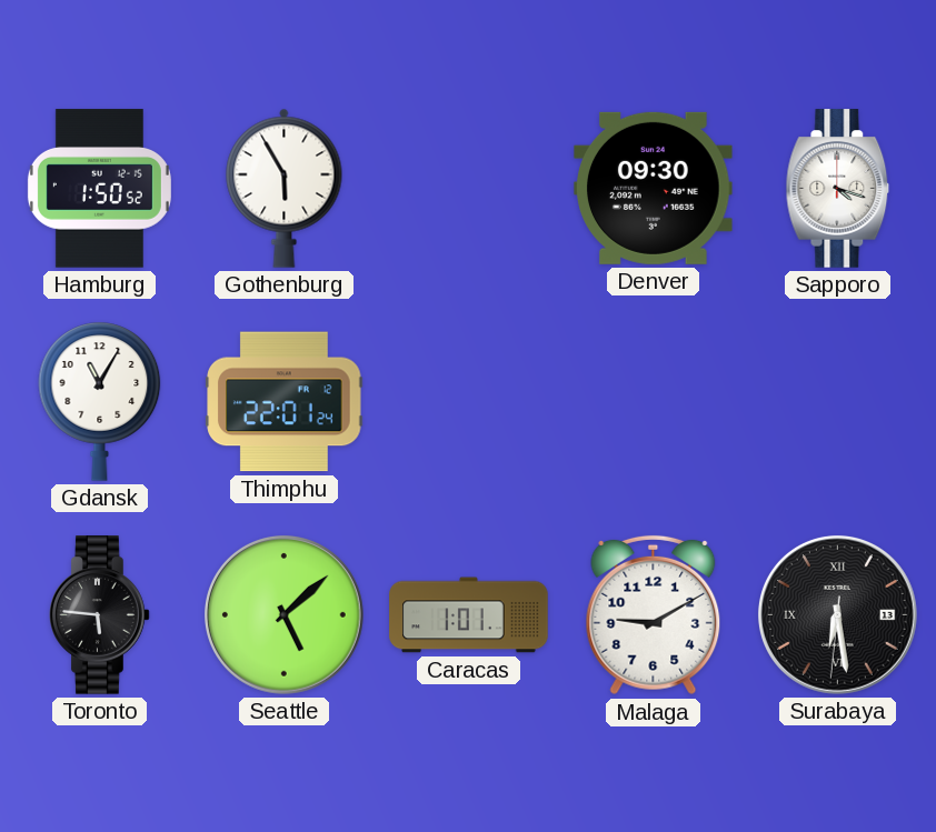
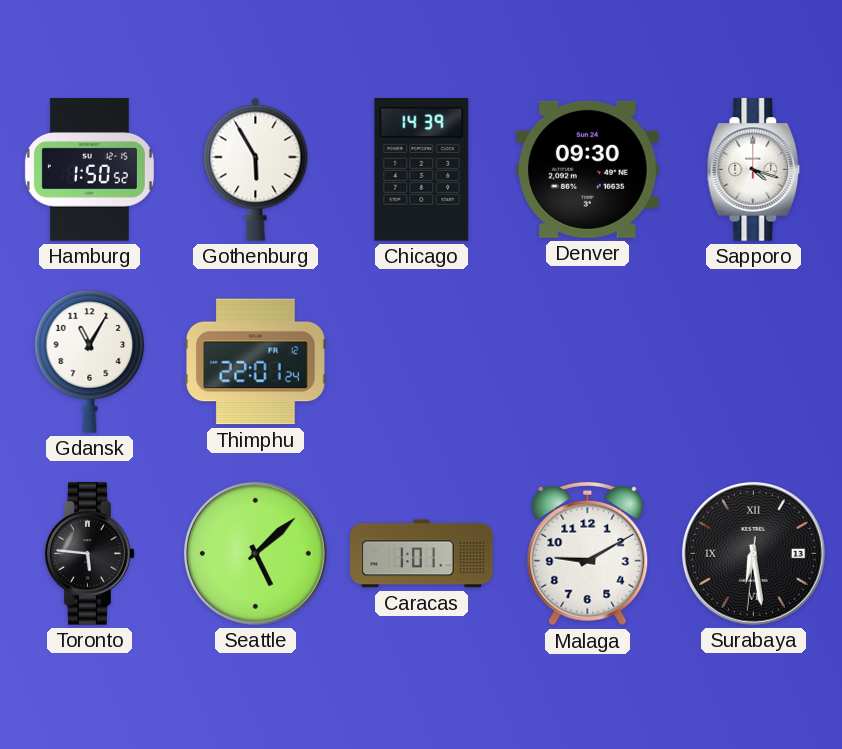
Chicago: none -> 14:39
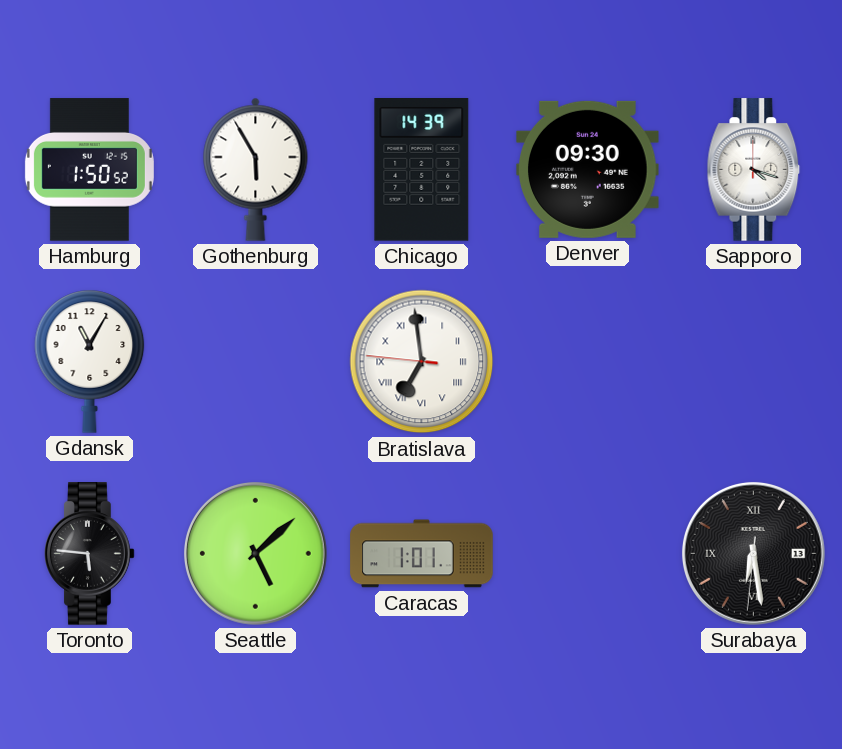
Thimphu: 22:01 -> none
Bratislava: none -> 6:58
Malaga: 9:10 -> none
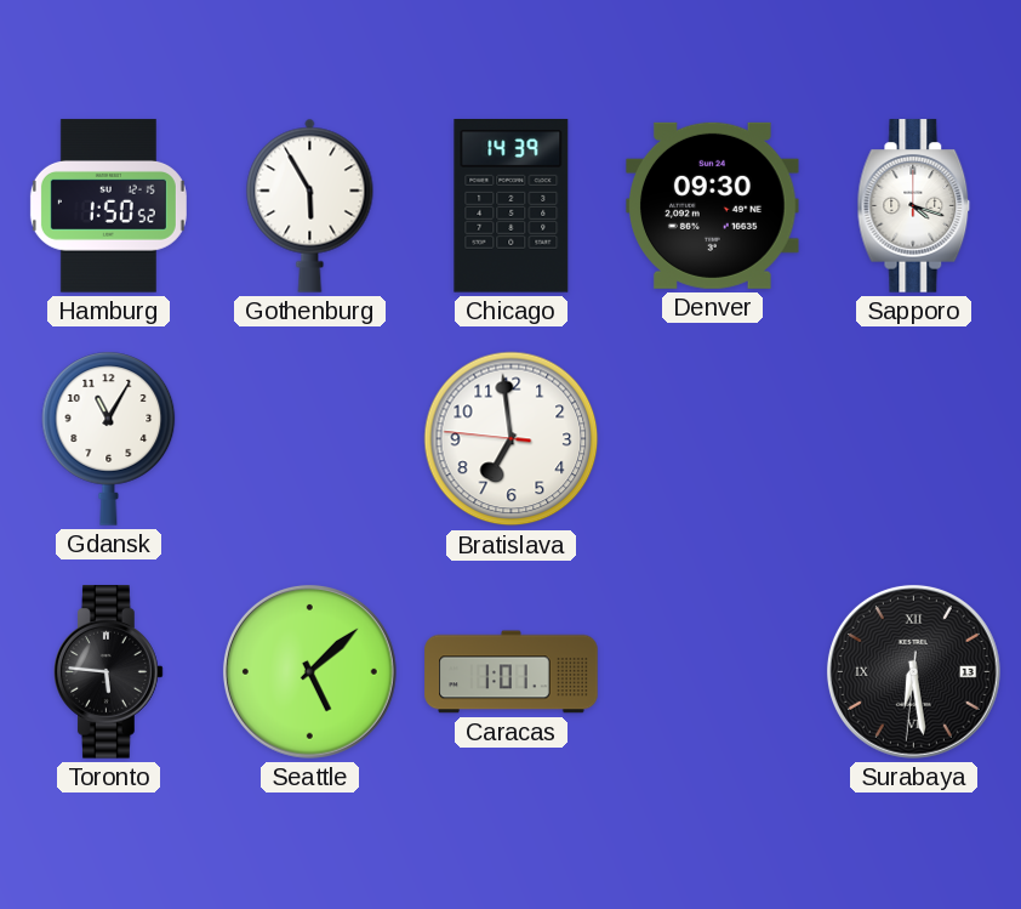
Bratislava numerals: Roman -> Arabic
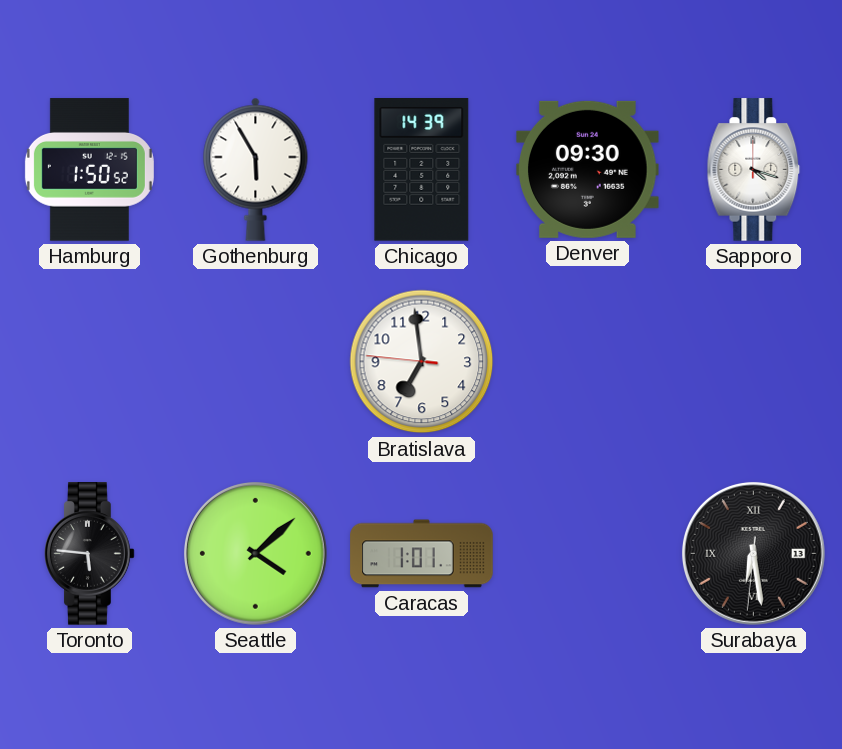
Gdansk: 11:05 -> none
Seattle: 5:08 -> 4:08
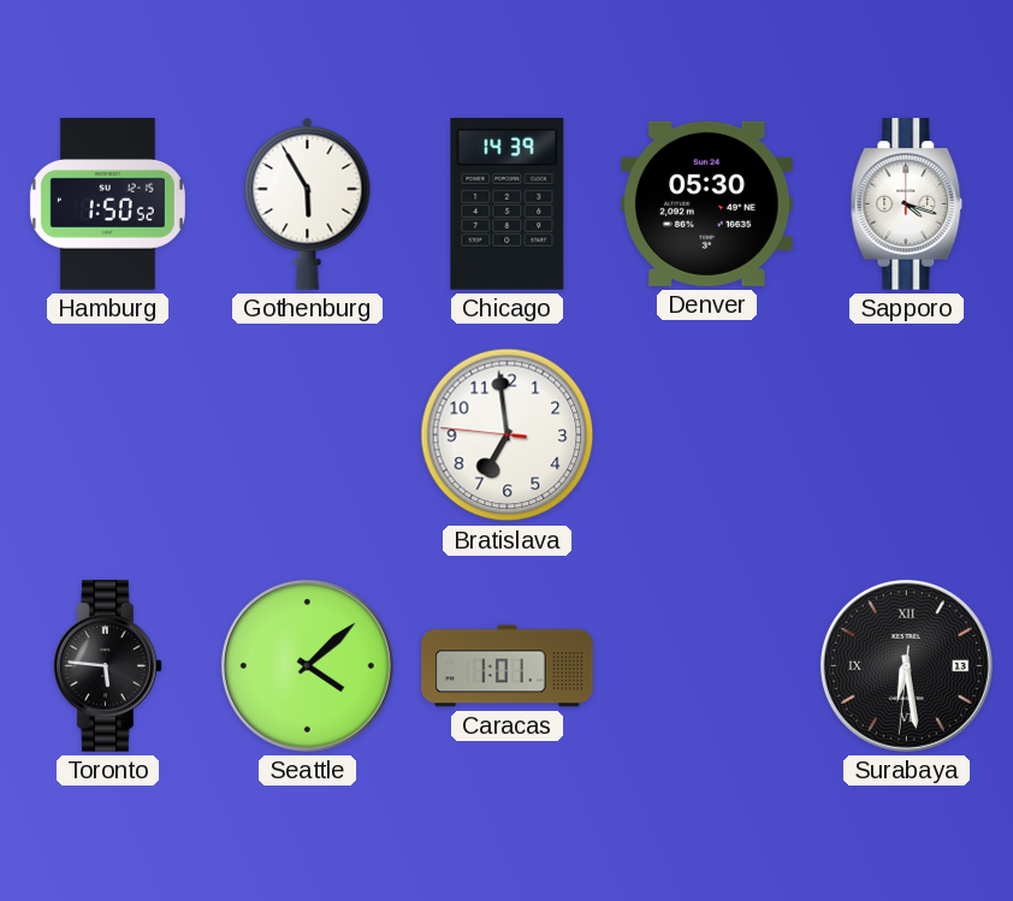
Denver: 09:30 -> 05:30
